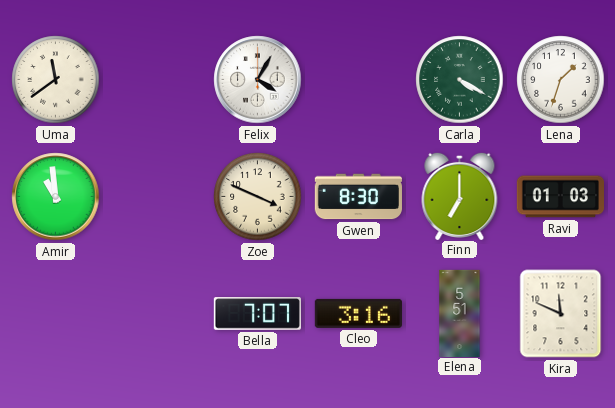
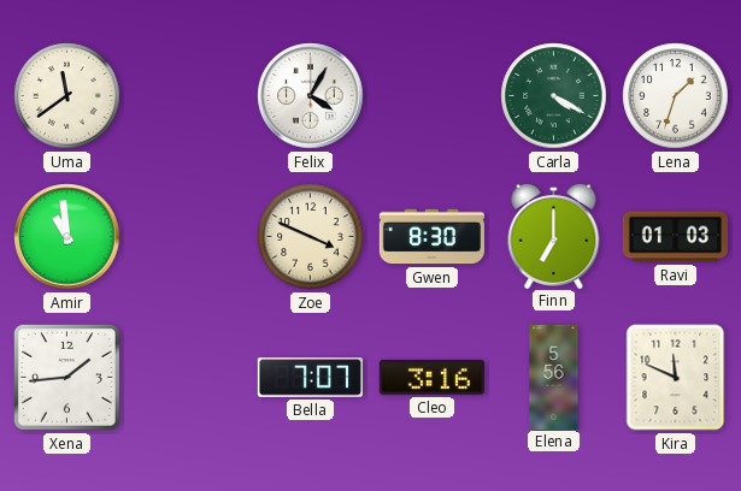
Xena: none -> 1:44
Elena: 5:51 -> 5:56
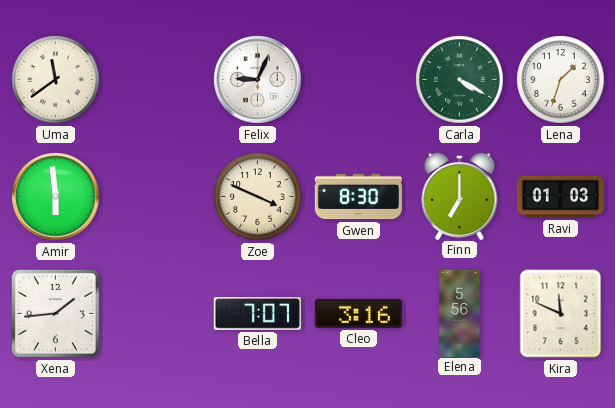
Felix: 4:05 -> 9:04
Amir: 10:59 -> 5:59
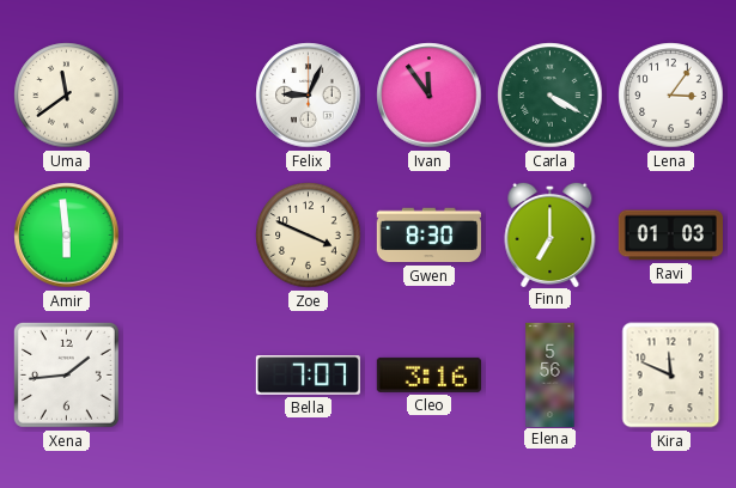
Ivan: none -> 11:54
Lena: 1:33 -> 3:06
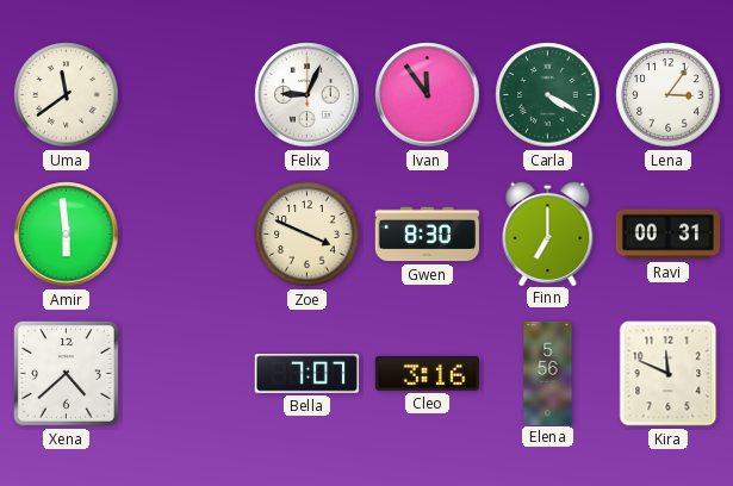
Ravi: 01:03 -> 00:31
Xena: 1:44 -> 4:38
